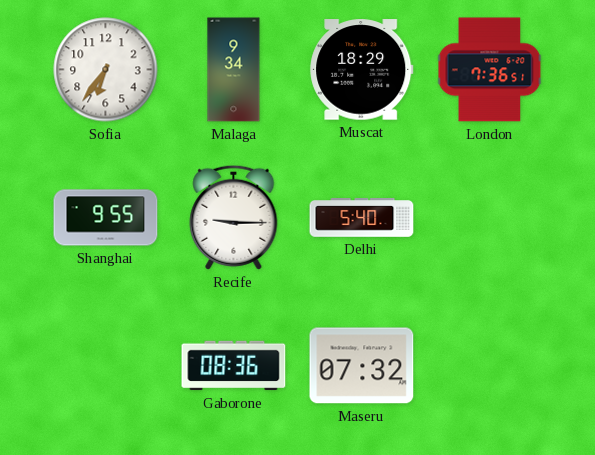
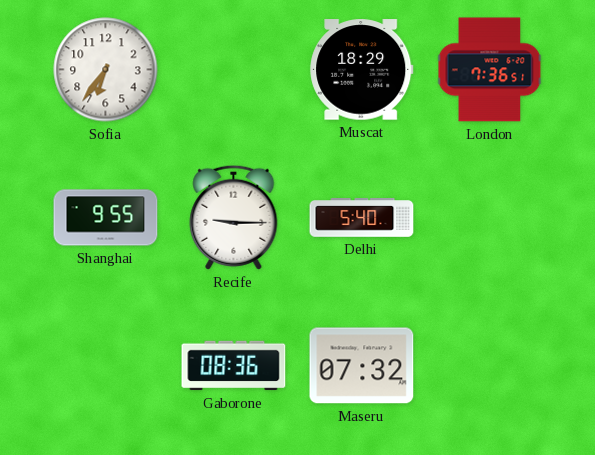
Malaga: 9:34 -> none
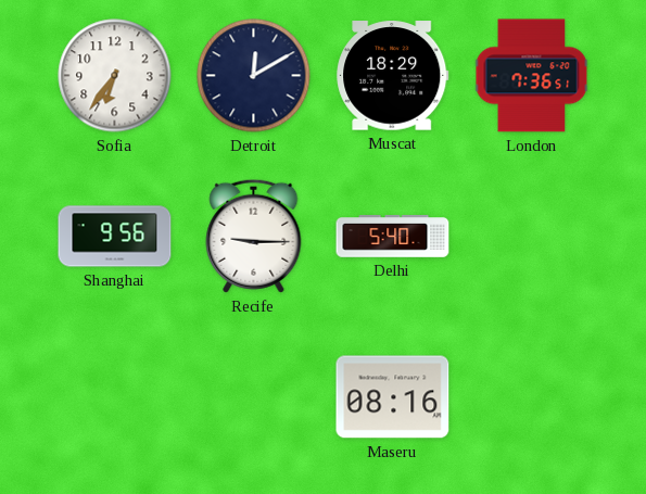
Detroit: none -> 12:10
Shanghai: 9:55 -> 9:56
Gaborone: 08:36 -> none
Maseru: 07:32 -> 08:16
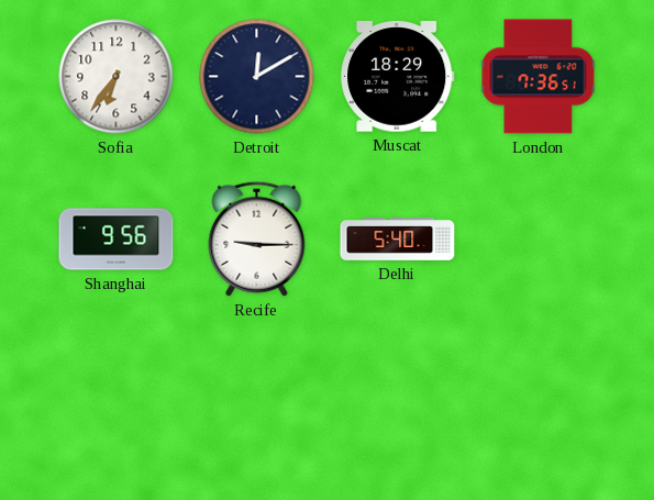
Maseru: 08:16 -> none
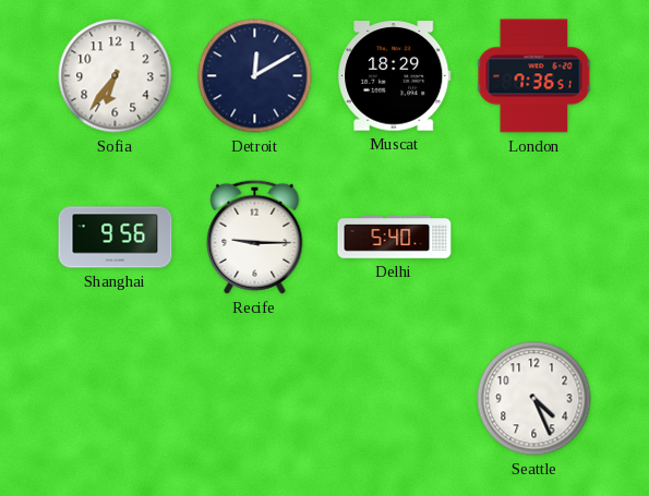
Seattle: none -> 4:26
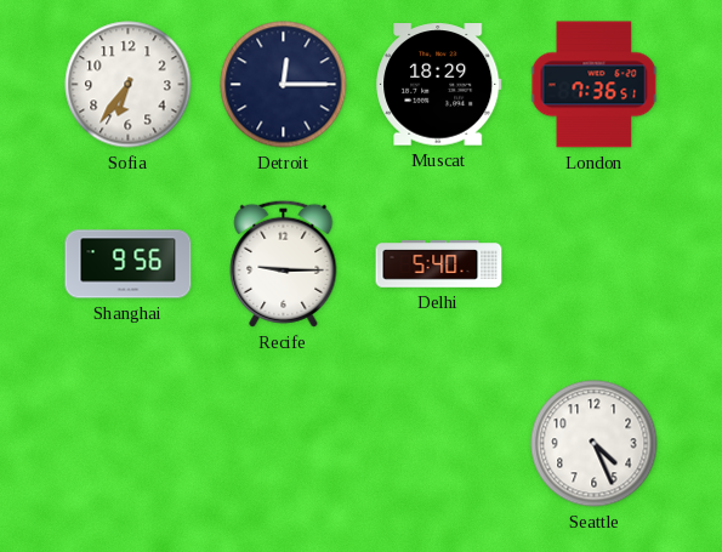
Detroit: 12:10 -> 12:15
